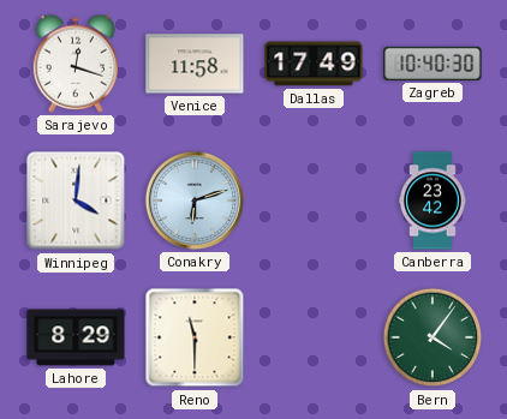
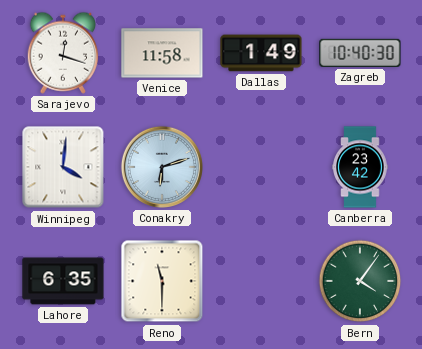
Dallas: 17:49 -> 1:49
Lahore: 8:29 -> 6:35
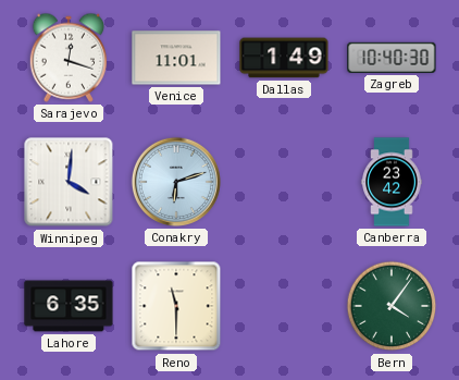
Venice: 11:58 -> 11:01
